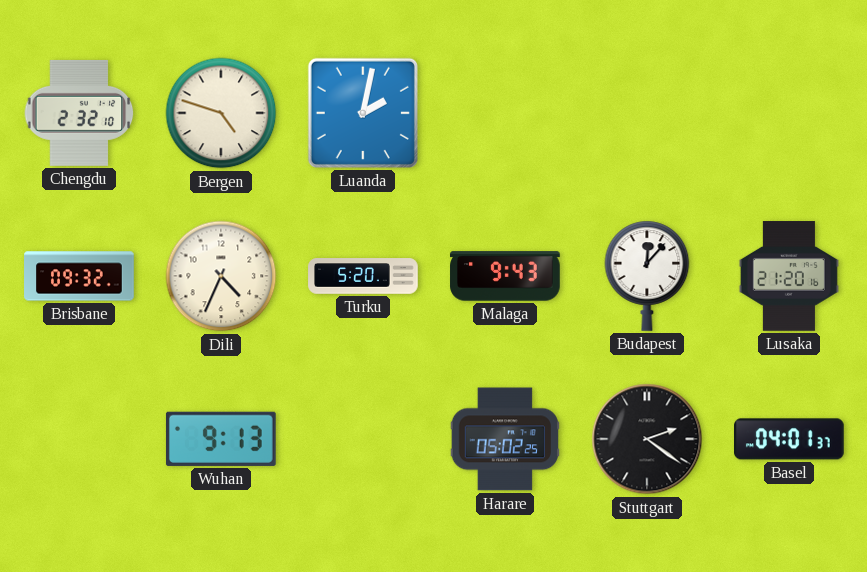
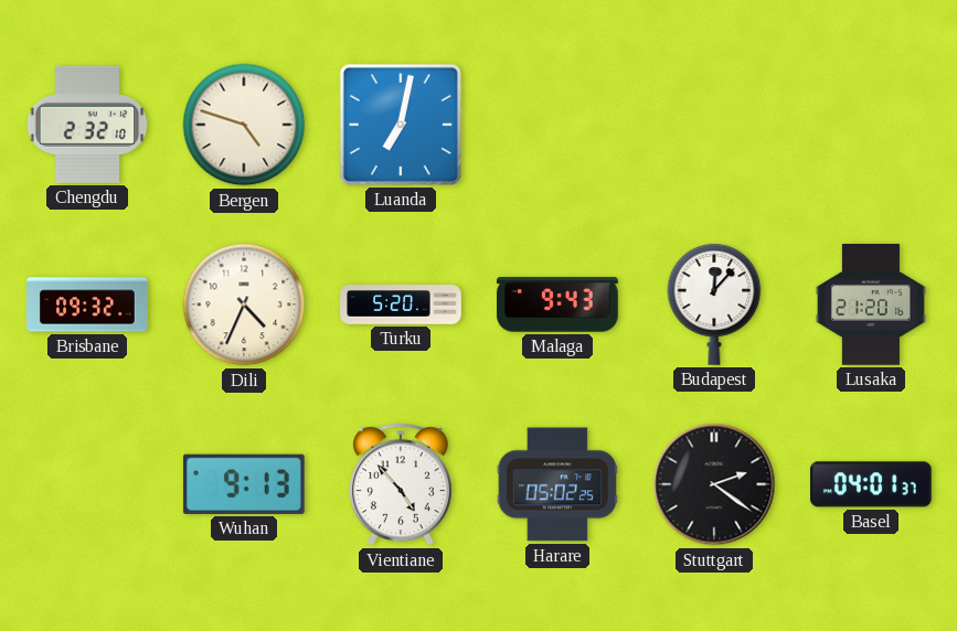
Luanda: 2:02 -> 7:02
Vientiane: none -> 4:53
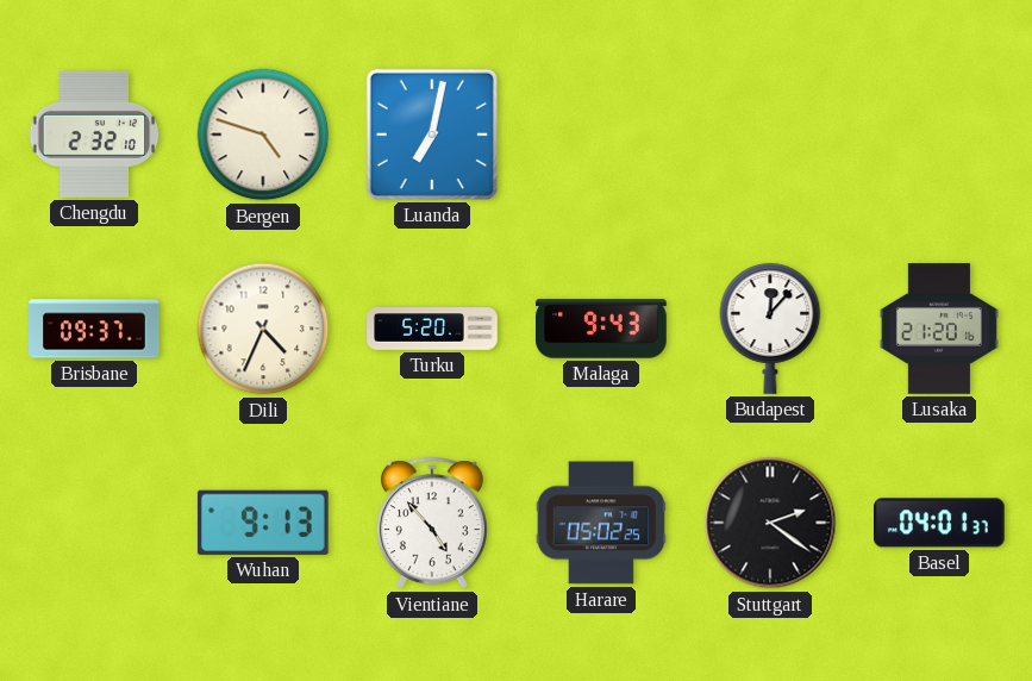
Brisbane: 09:32 -> 09:37
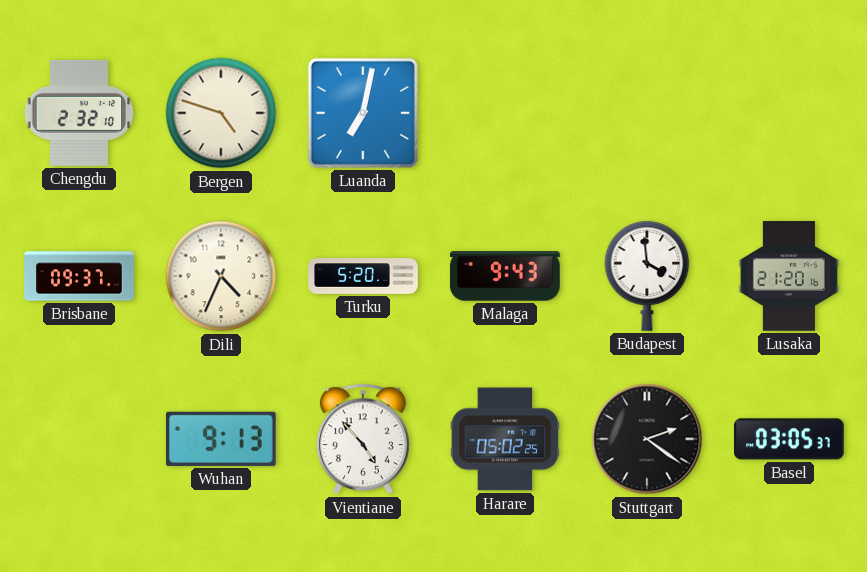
Budapest: 12:07 -> 3:59
Basel: 04:01 -> 03:05
